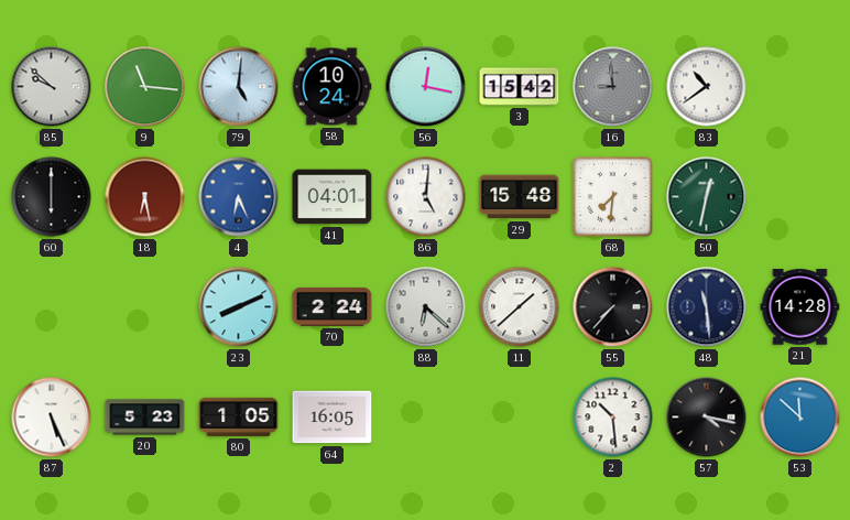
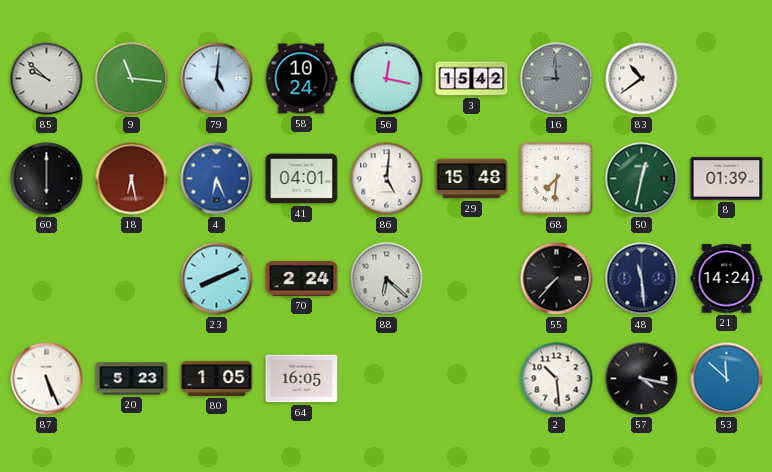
8: none -> 01:39
11: 1:38 -> none
21: 14:28 -> 14:24
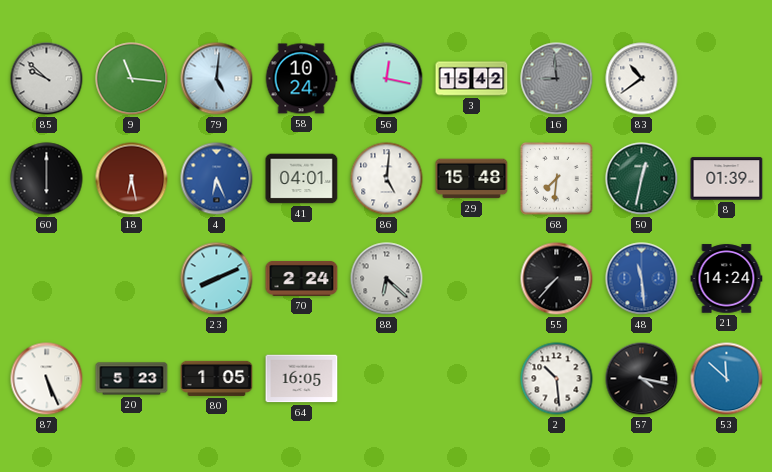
48 dial: navy -> blue
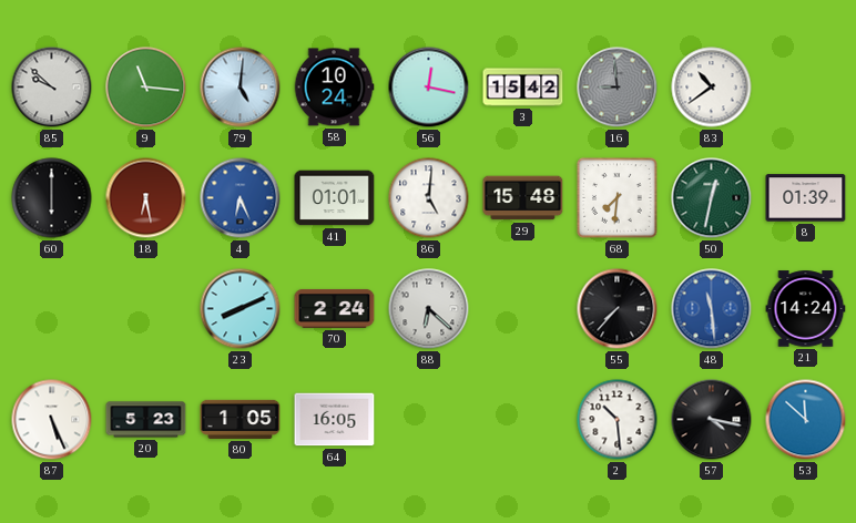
41: 04:01 -> 01:01
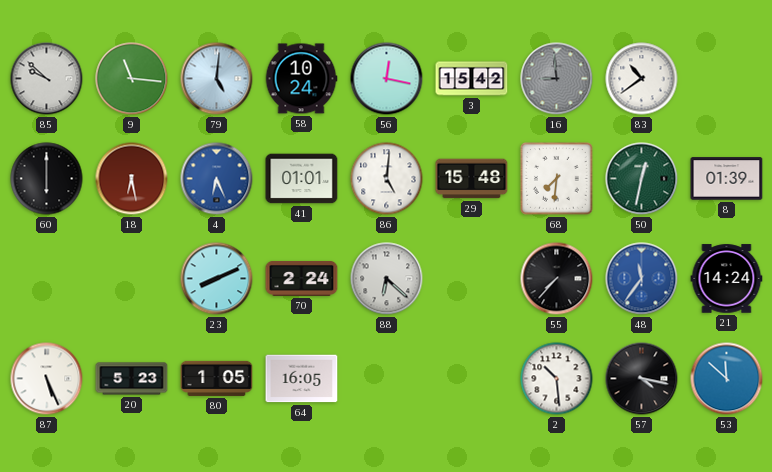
48: 11:29 -> 11:36
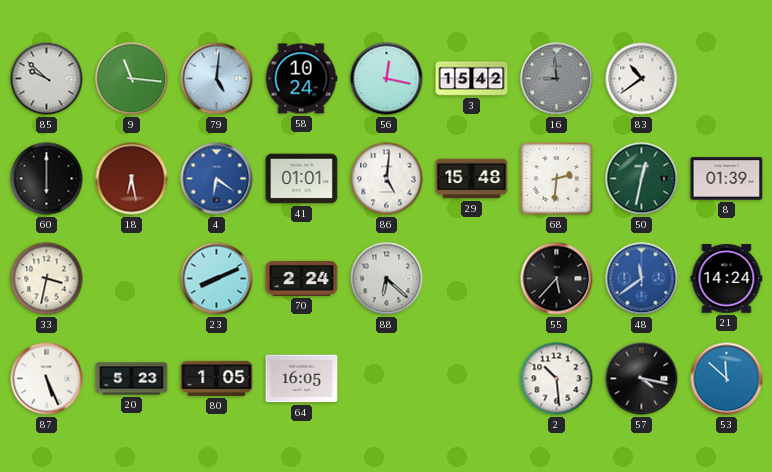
4: 6:26 -> 6:21
68: 7:31 -> 2:31
33: none -> 3:32
55: 7:37 -> 5:37
48: 11:36 -> 11:39
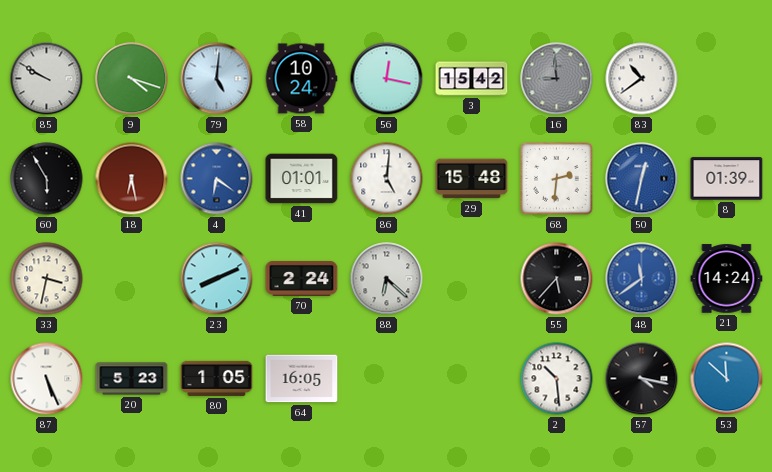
85: 9:52 -> 9:50
9: 11:16 -> 4:18
60: 6:00 -> 5:55
50 dial: green -> blue
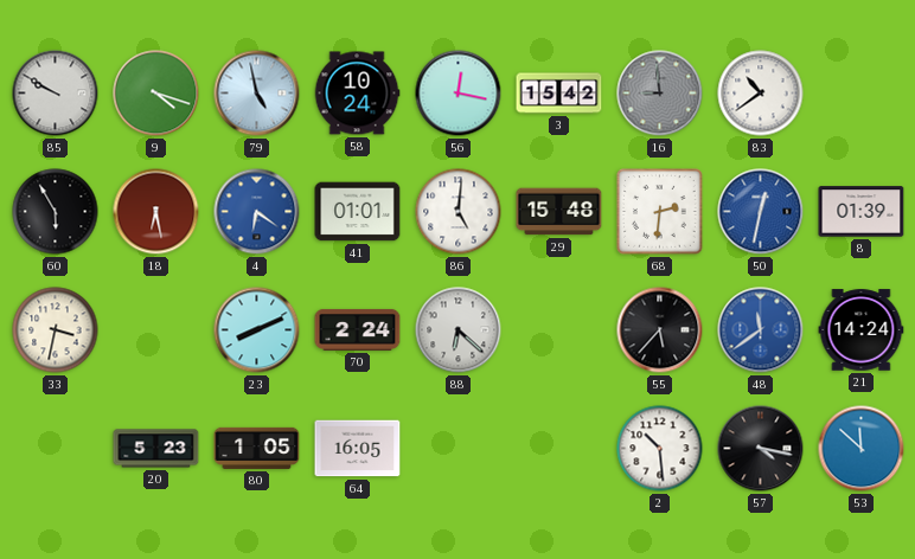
79: 5:01 -> 4:58
87: 5:26 -> none
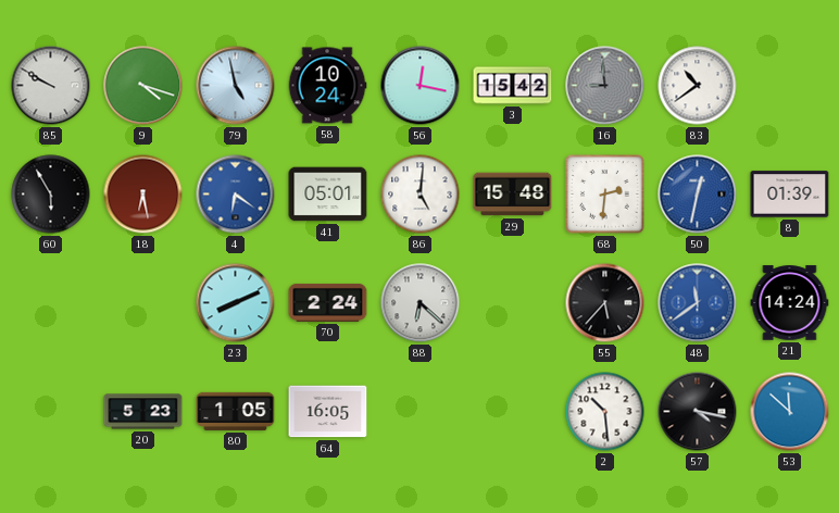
41: 01:01 -> 05:01
33: 3:32 -> none
